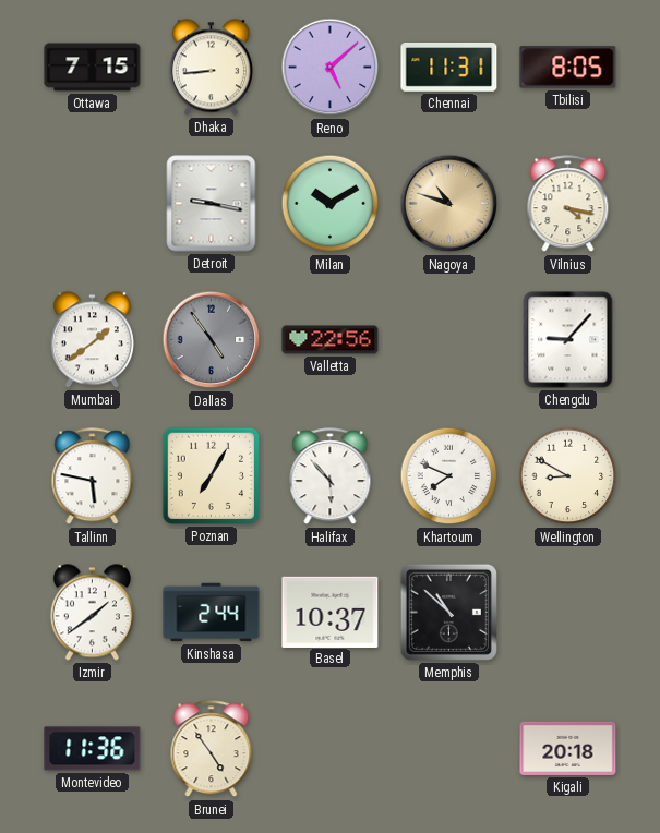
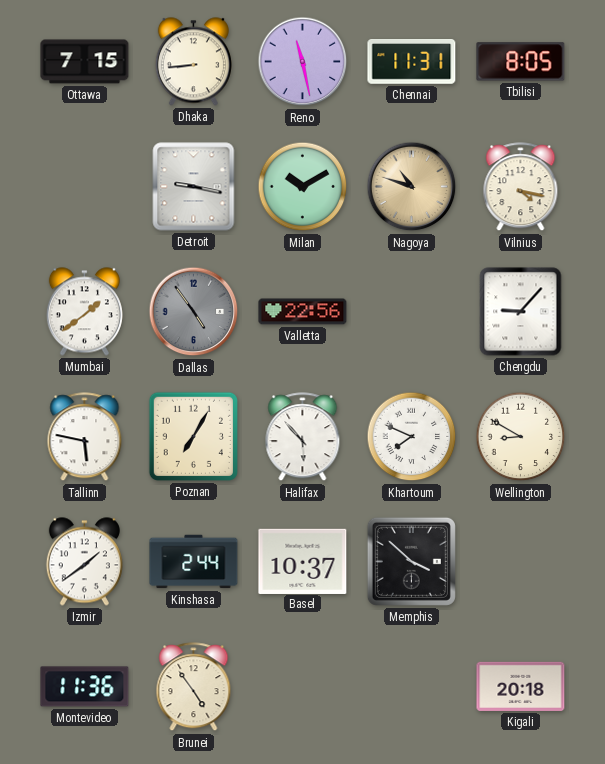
Reno: 5:08 -> 11:28
Memphis: 10:52 -> 3:52
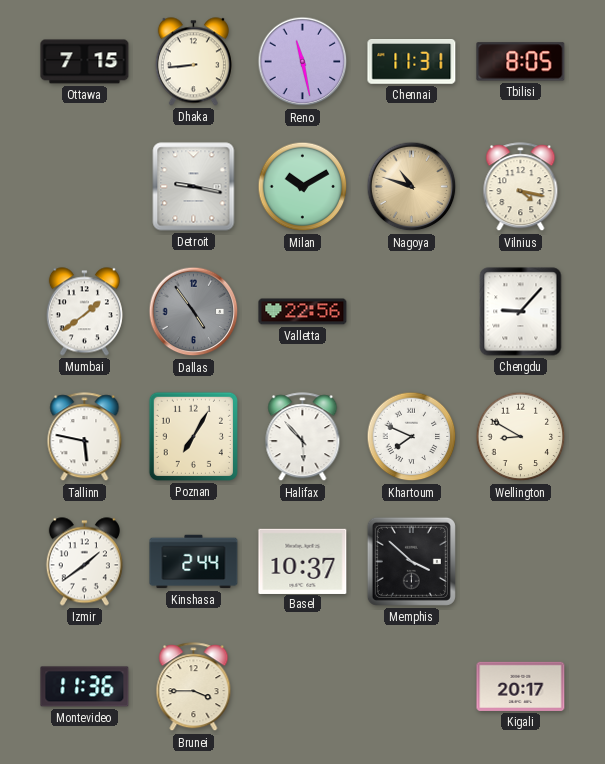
Brunei: 4:54 -> 3:45
Kigali: 20:18 -> 20:17
